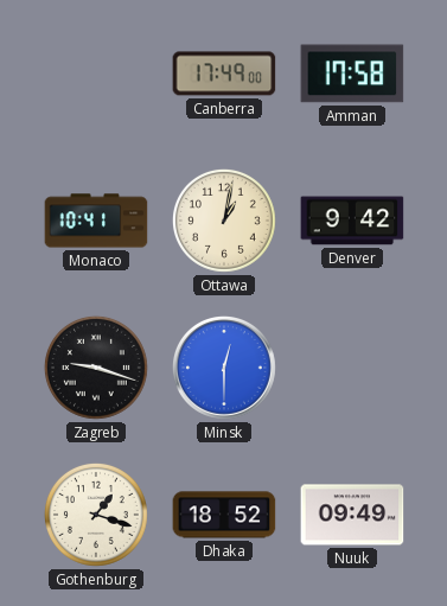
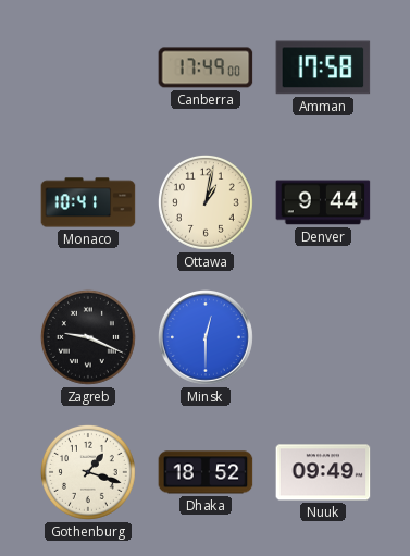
Denver: 9:42 -> 9:44
Zagreb: 9:18 -> 9:19
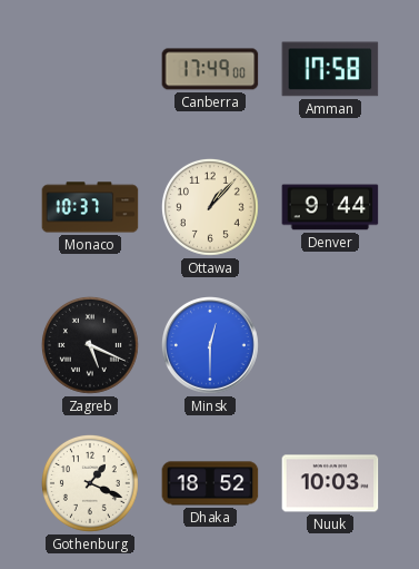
Monaco: 10:41 -> 10:37
Ottawa: 1:02 -> 1:07
Zagreb: 9:19 -> 5:19
Gothenburg: 1:18 -> 1:19
Nuuk: 09:49 -> 10:03
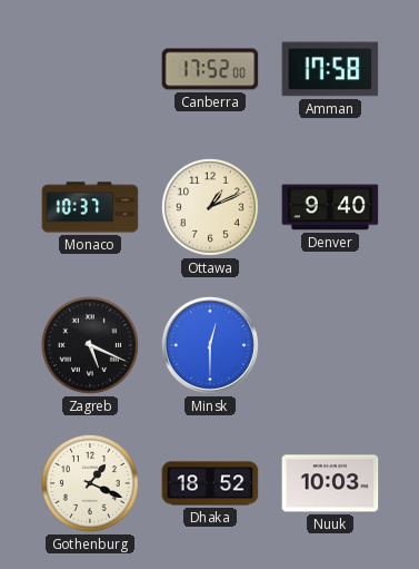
Canberra: 17:49 -> 17:52
Ottawa: 1:07 -> 1:11
Denver: 9:44 -> 9:40
